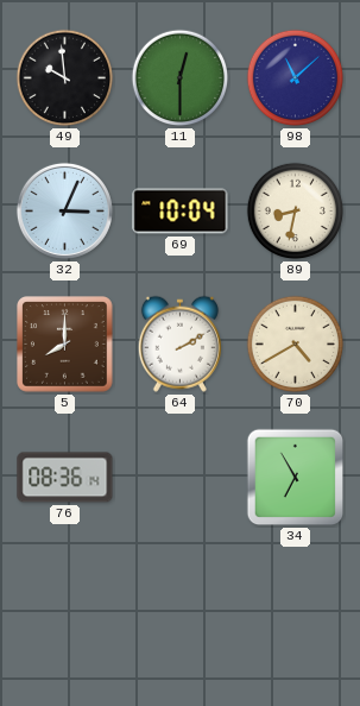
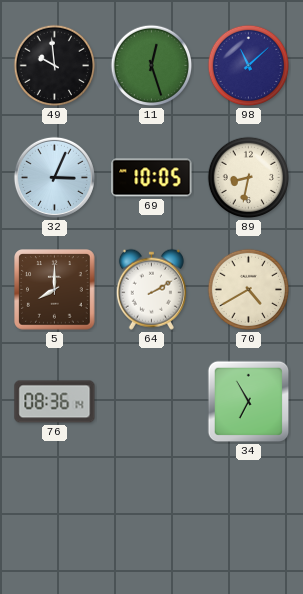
11: 12:30 -> 12:27
69: 10:04 -> 10:05
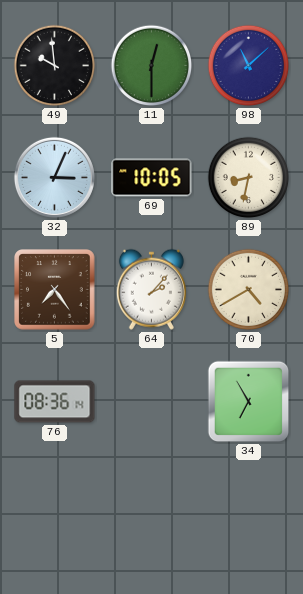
11: 12:27 -> 12:30
5: 8:00 -> 7:24
64: 2:10 -> 2:07
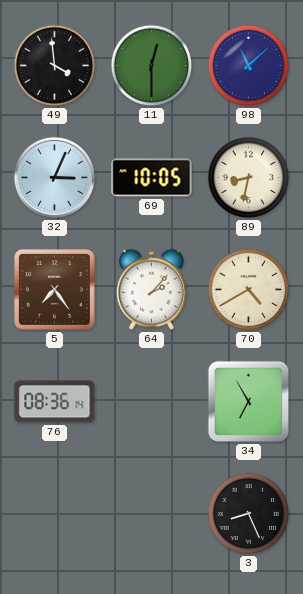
49: 9:59 -> 3:59
3: none -> 8:26
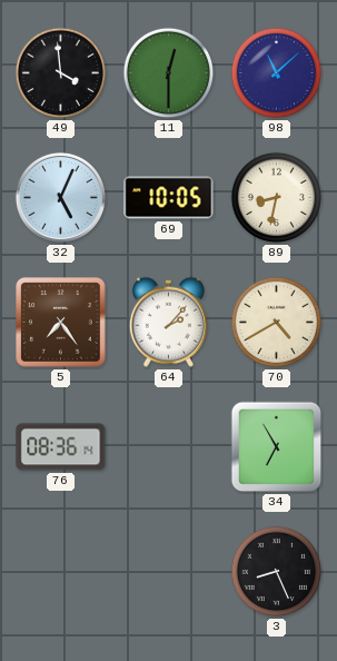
32: 3:04 -> 5:04
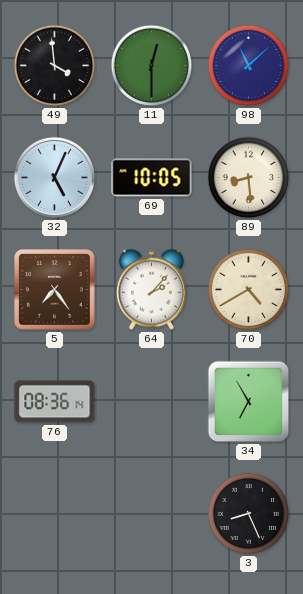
89: 8:32 -> 8:29
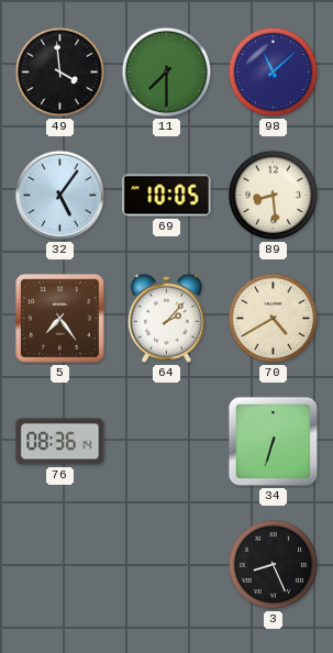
11: 12:30 -> 7:30
32: 5:04 -> 5:06
34: 6:55 -> 6:33
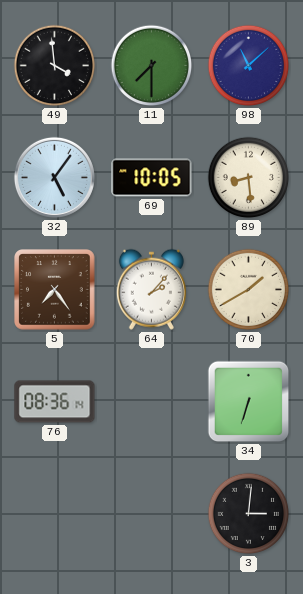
70: 4:40 -> 1:40
3: 8:26 -> 3:01
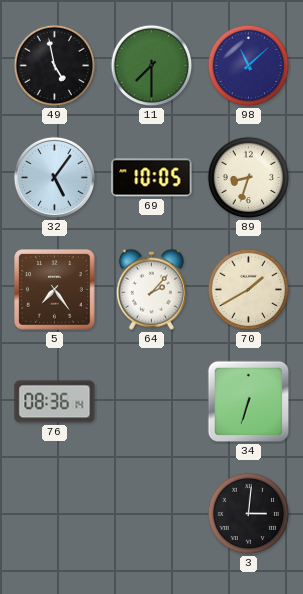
49: 3:59 -> 4:58
89: 8:29 -> 8:33
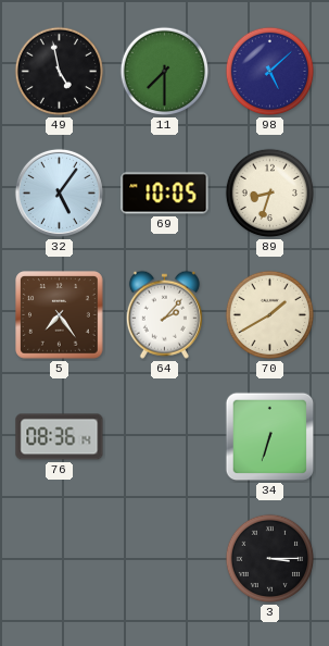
98: 11:08 -> 5:08
3: 3:01 -> 3:15
